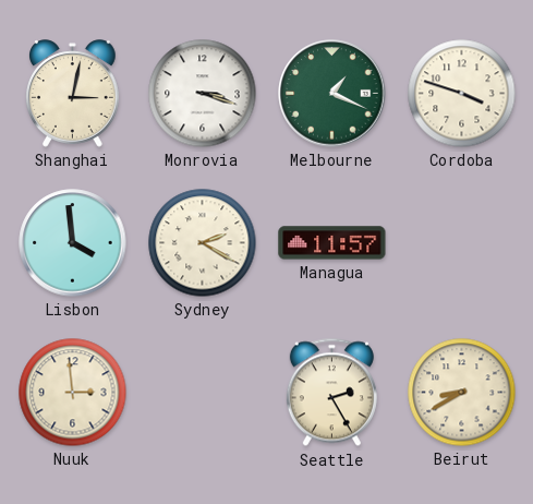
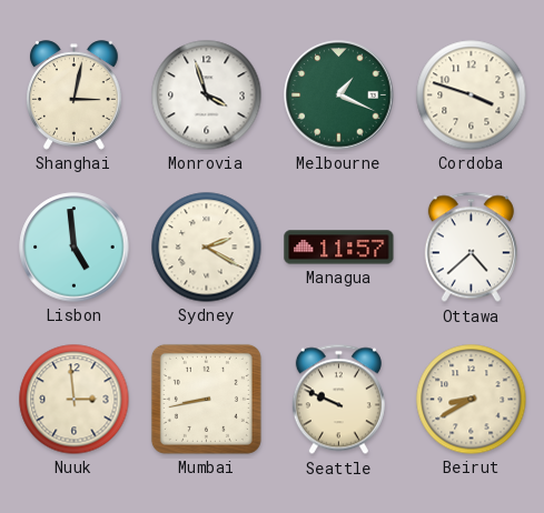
Monrovia: 3:18 -> 3:57
Lisbon: 3:59 -> 4:59
Ottawa: none -> 4:38
Mumbai: none -> 8:43
Seattle: 2:25 -> 9:49
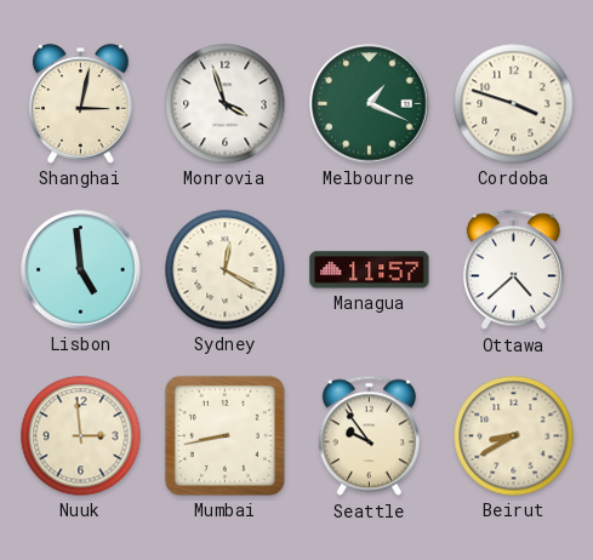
Sydney: 2:20 -> 12:20
Seattle: 9:49 -> 9:54
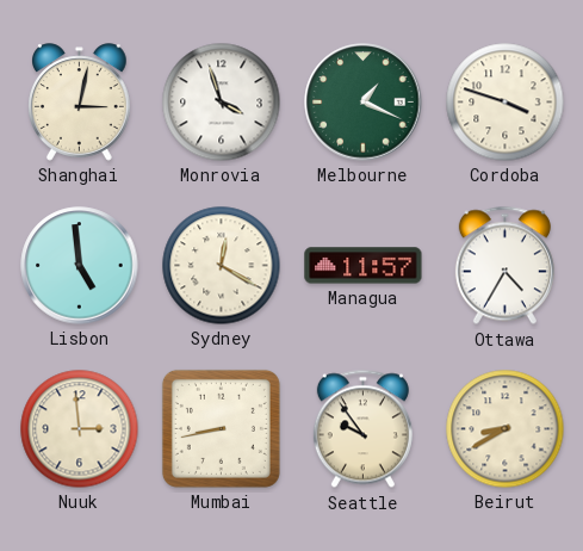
Ottawa: 4:38 -> 4:35
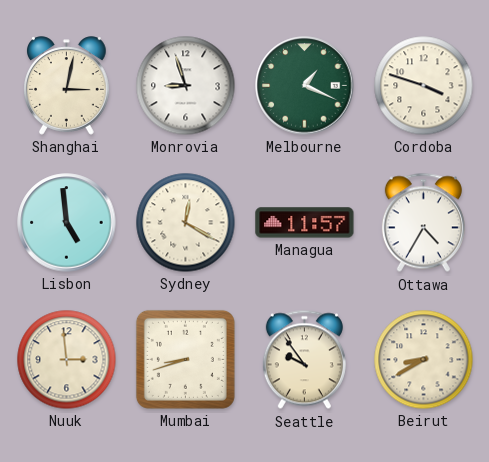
Monrovia: 3:57 -> 8:57
Mumbai: 8:43 -> 8:42
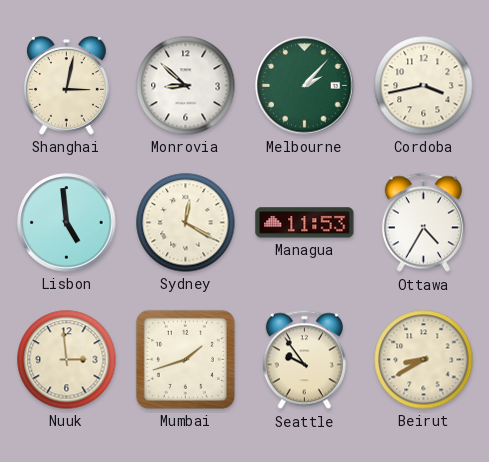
Monrovia: 8:57 -> 8:52
Melbourne: 1:19 -> 2:07
Cordoba: 3:48 -> 3:43
Managua: 11:57 -> 11:53
Mumbai: 8:42 -> 1:42
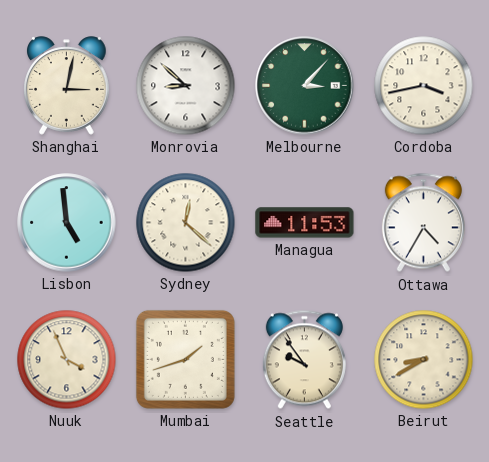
Melbourne: 2:07 -> 3:07
Sydney: 12:20 -> 12:22
Nuuk: 2:59 -> 3:56
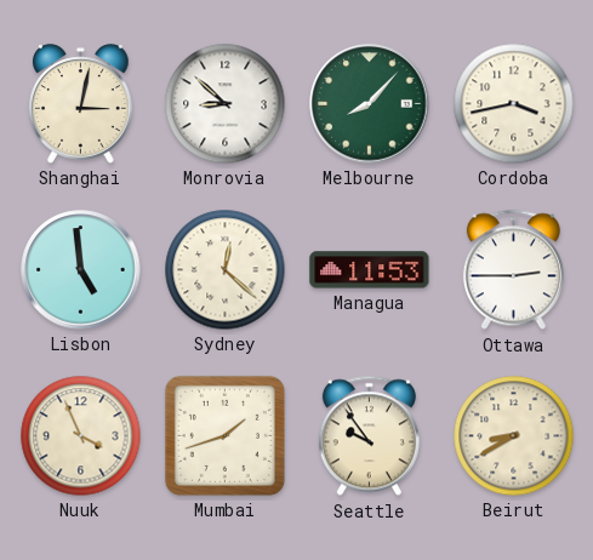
Melbourne: 3:07 -> 8:07
Ottawa: 4:35 -> 2:45
